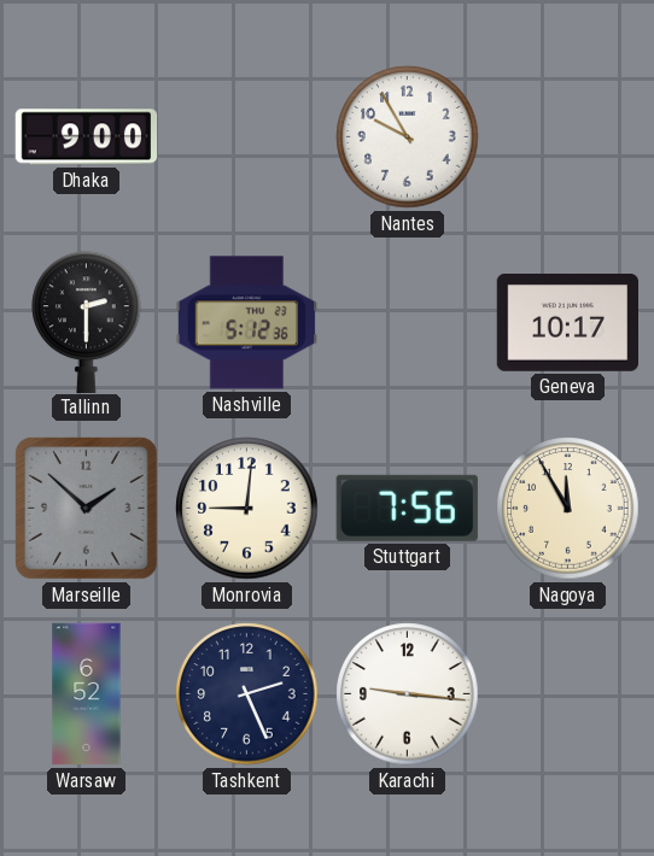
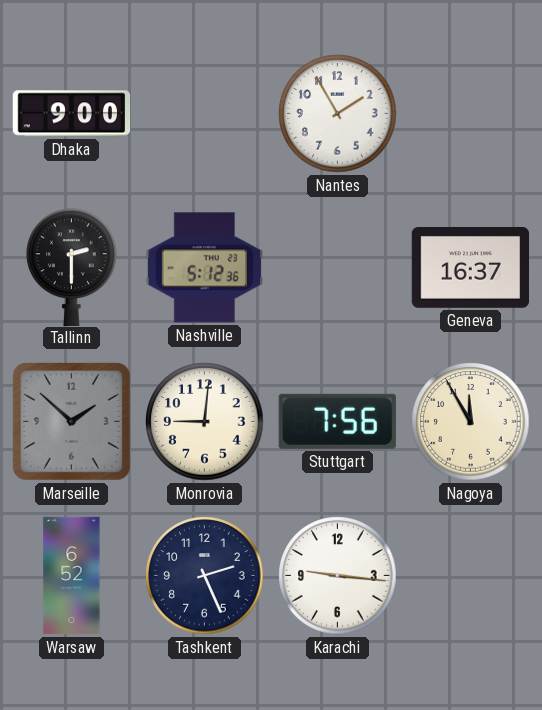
Nantes: 9:55 -> 1:55
Geneva: 10:17 -> 16:37
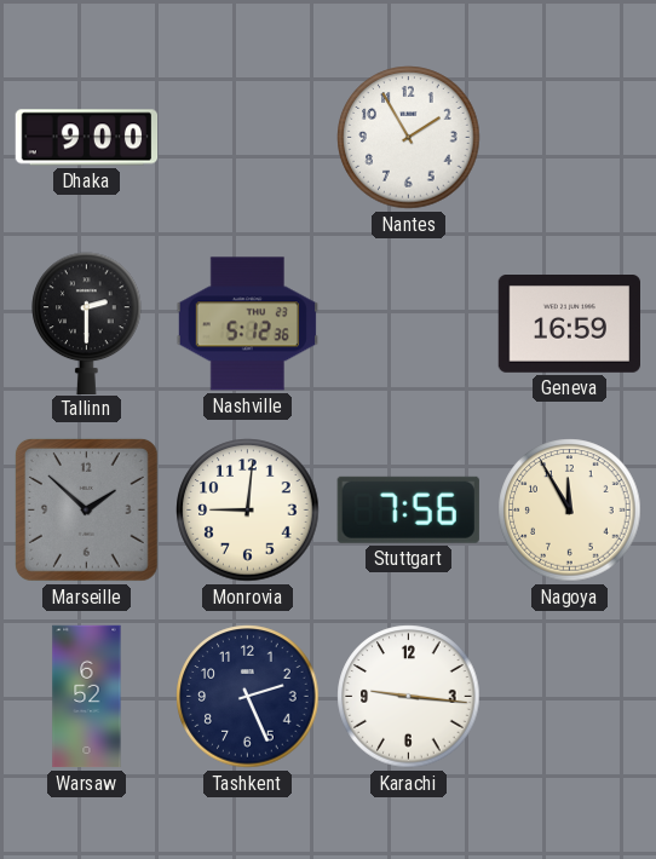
Geneva: 16:37 -> 16:59
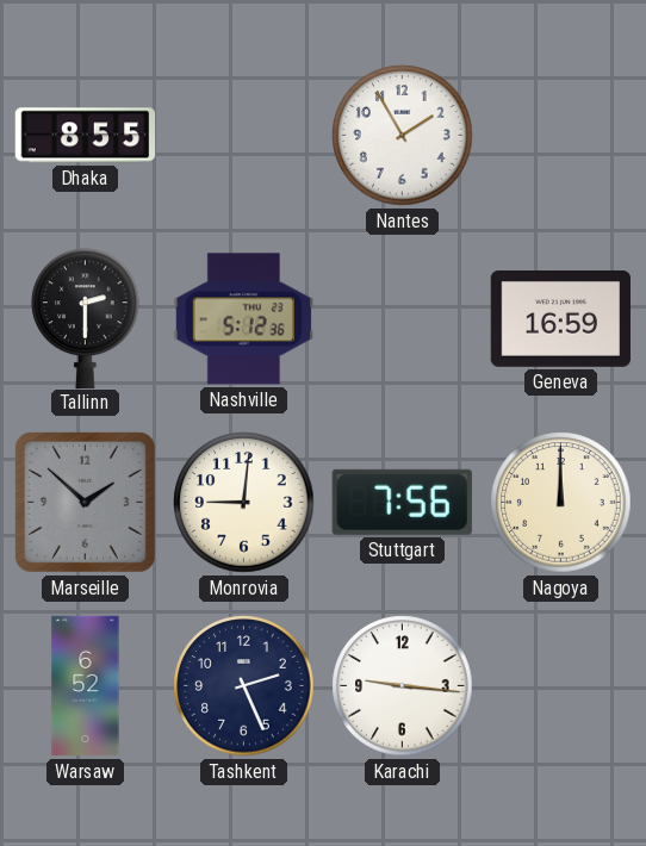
Dhaka: 9:00 -> 8:55
Nagoya: 11:55 -> 12:00
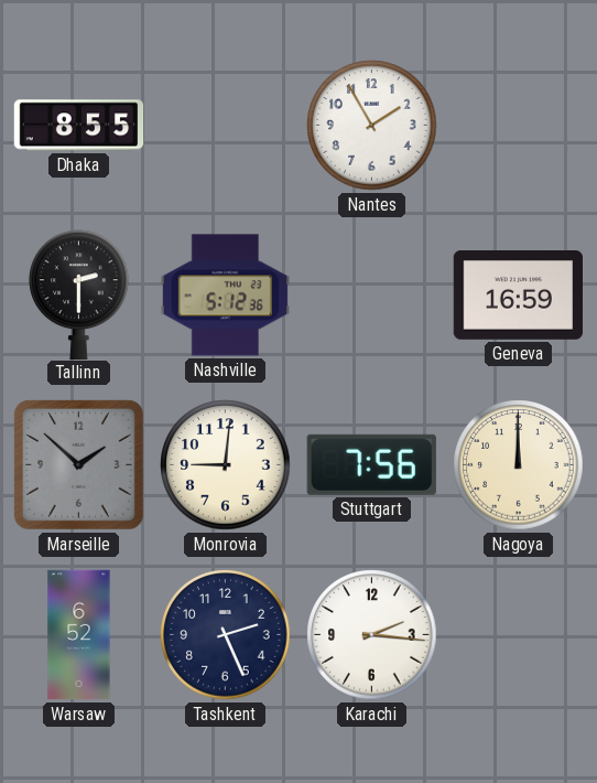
Karachi: 9:16 -> 2:16
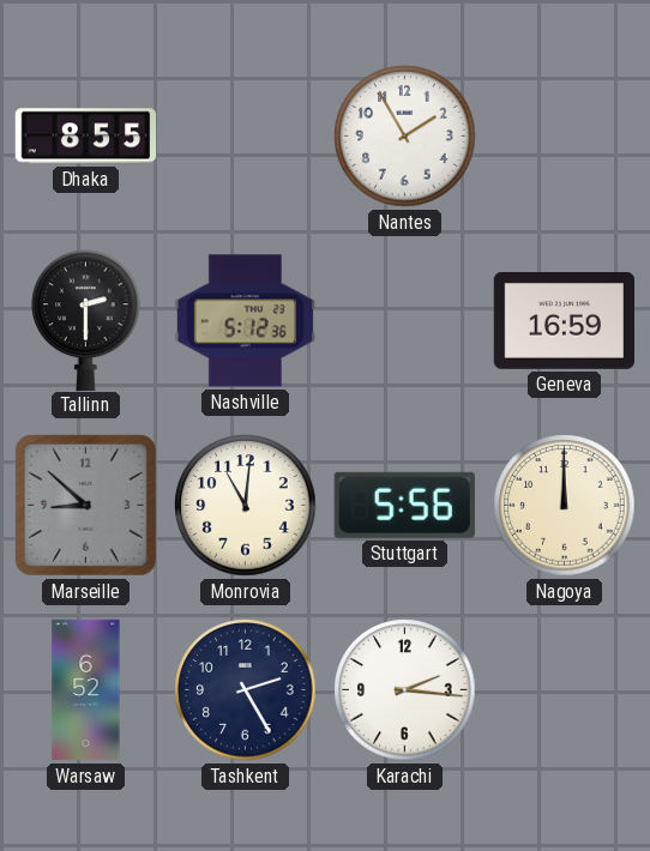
Marseille: 1:52 -> 8:52
Monrovia: 9:01 -> 11:01
Stuttgart: 7:56 -> 5:56
Tashkent: 2:26 -> 2:25
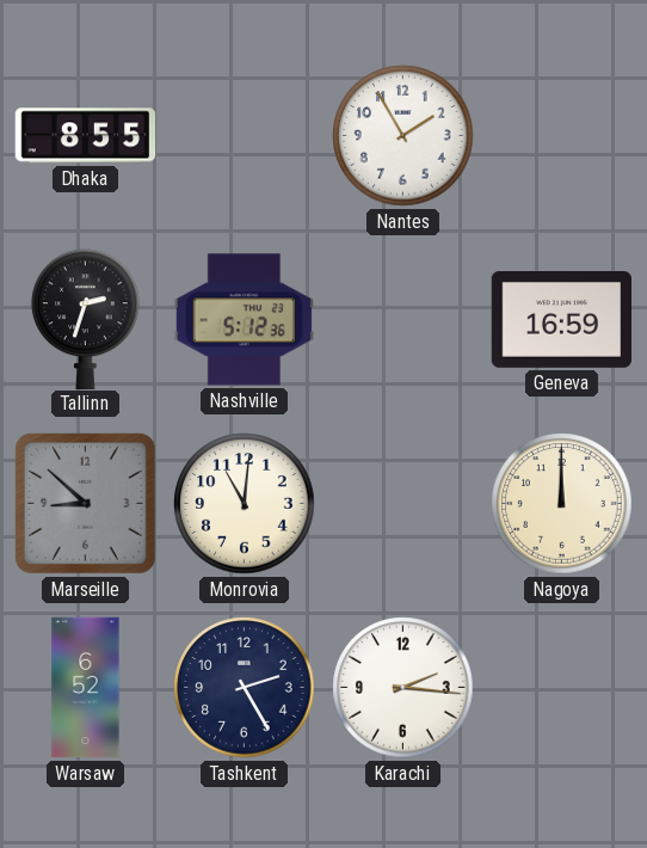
Tallinn: 2:30 -> 2:33
Stuttgart: 5:56 -> none
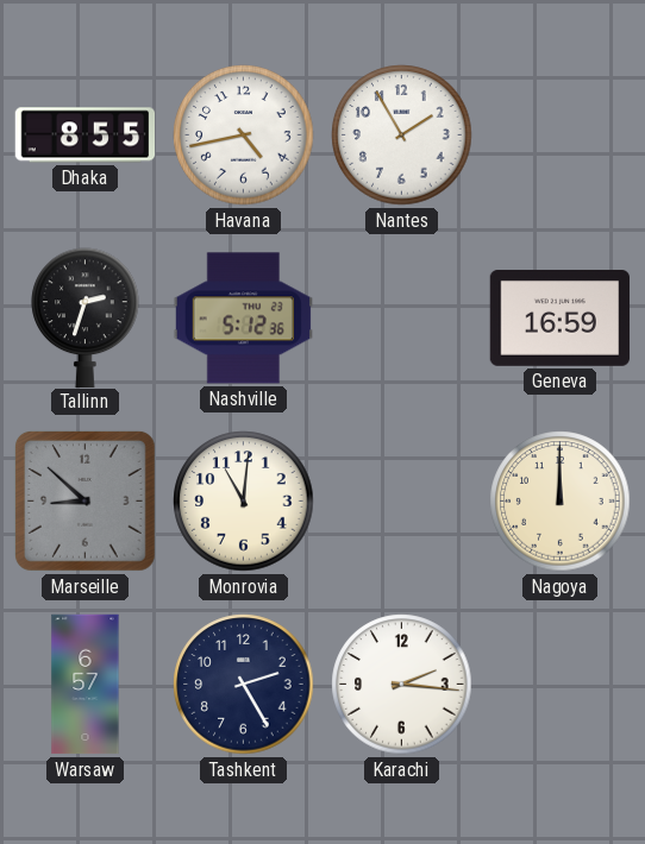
Havana: none -> 4:43
Warsaw: 6:52 -> 6:57
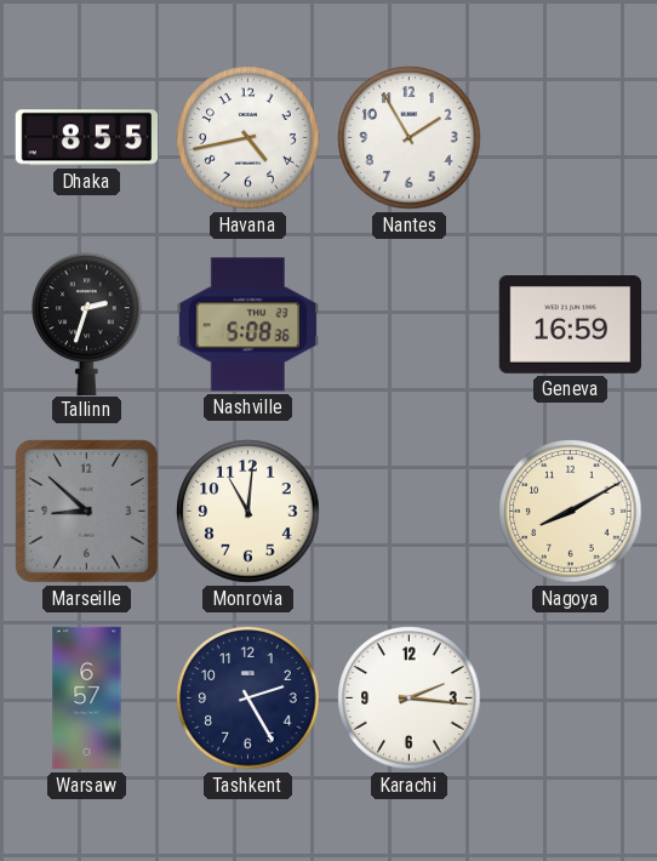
Nashville: 5:12 -> 5:08
Nagoya: 12:00 -> 8:10
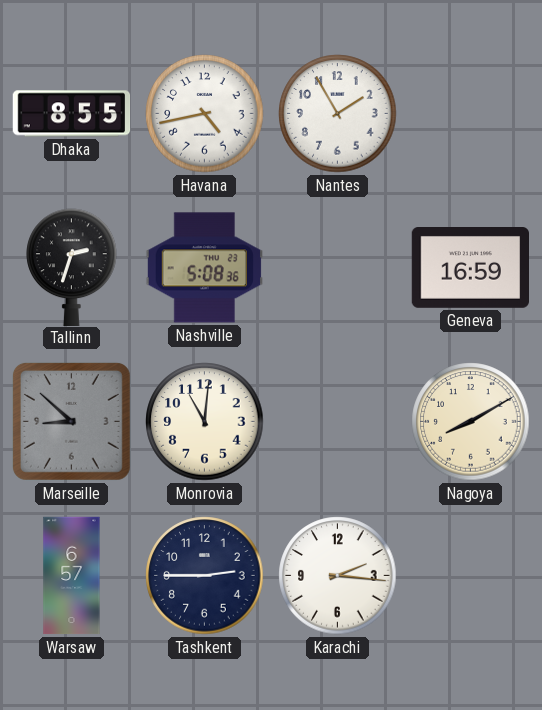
Tashkent: 2:25 -> 2:45
